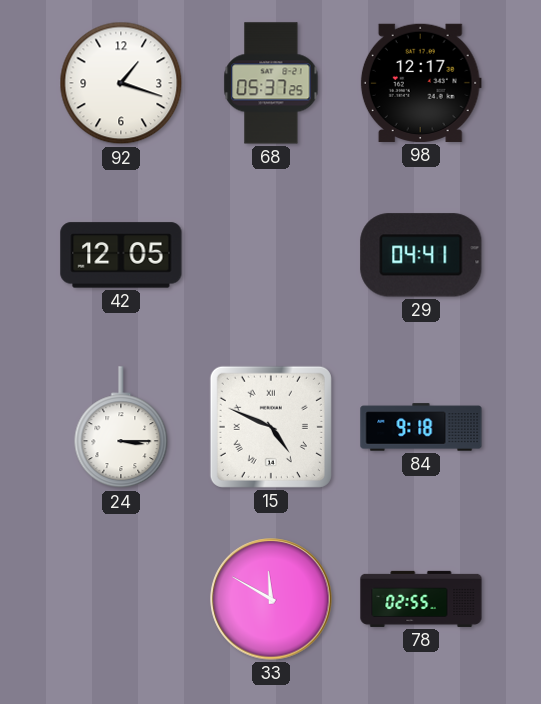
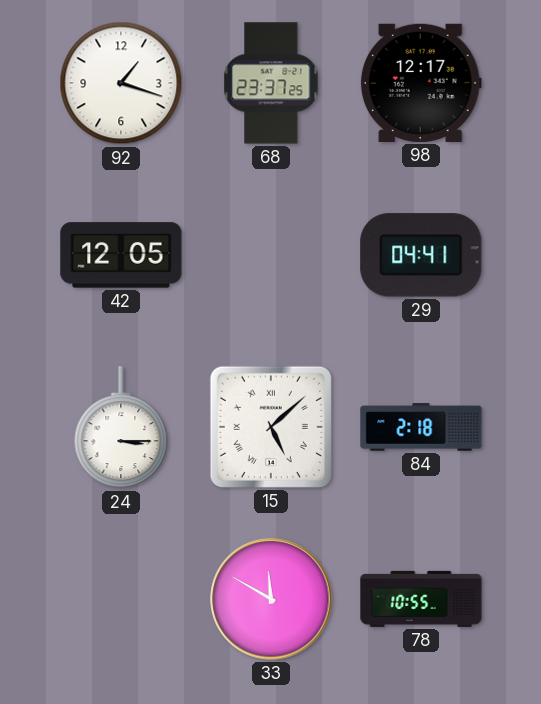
68: 05:37 -> 23:37
15: 4:49 -> 5:08
84: 9:18 -> 2:18
78: 02:55 -> 10:55
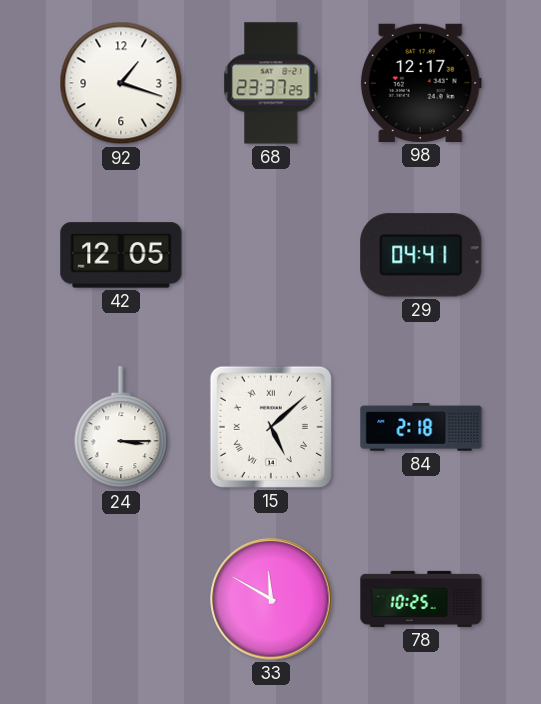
78: 10:55 -> 10:25
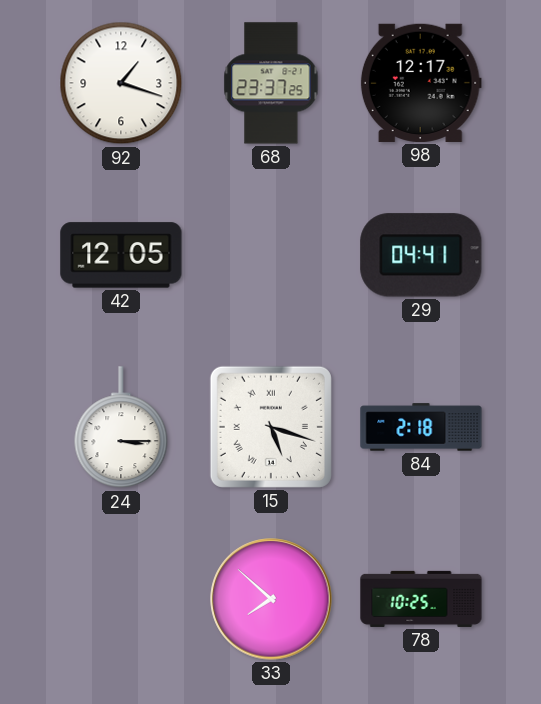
15: 5:08 -> 5:18
33: 11:50 -> 7:52
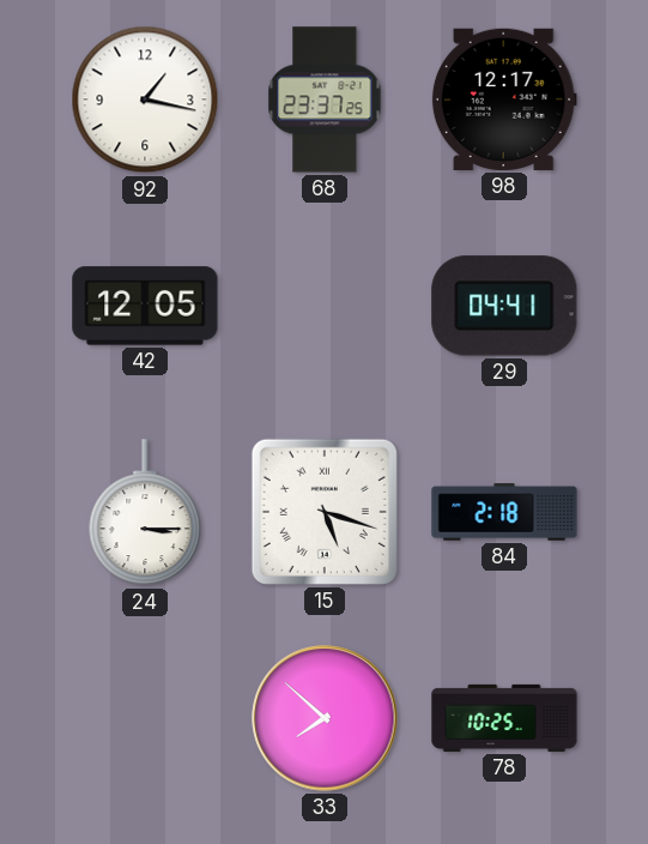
92: 1:18 -> 1:17
